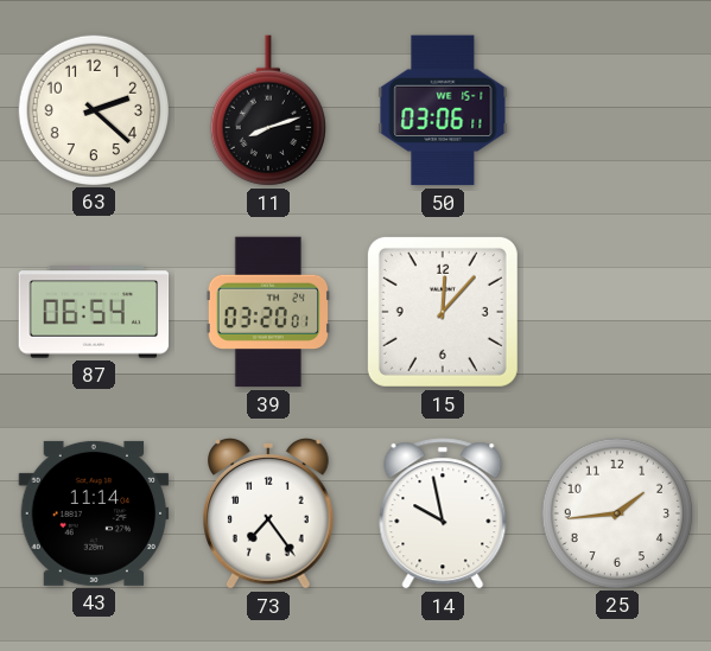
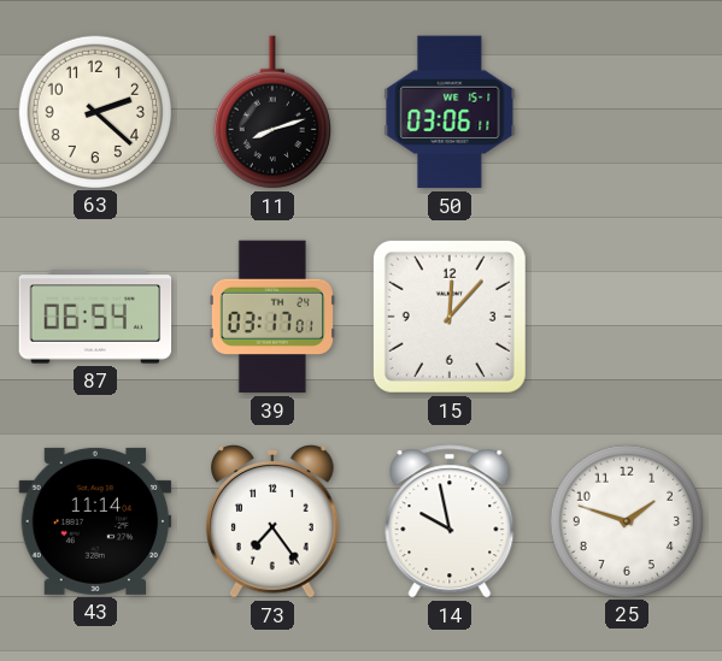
39: 03:20 -> 03:17
25: 1:44 -> 1:48
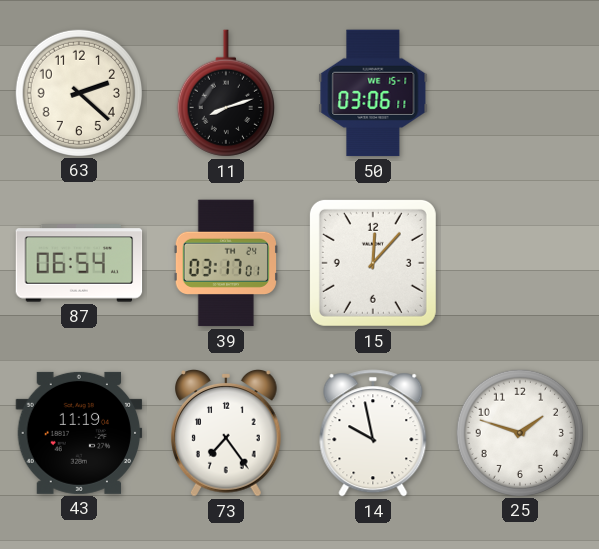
43: 11:14 -> 11:19
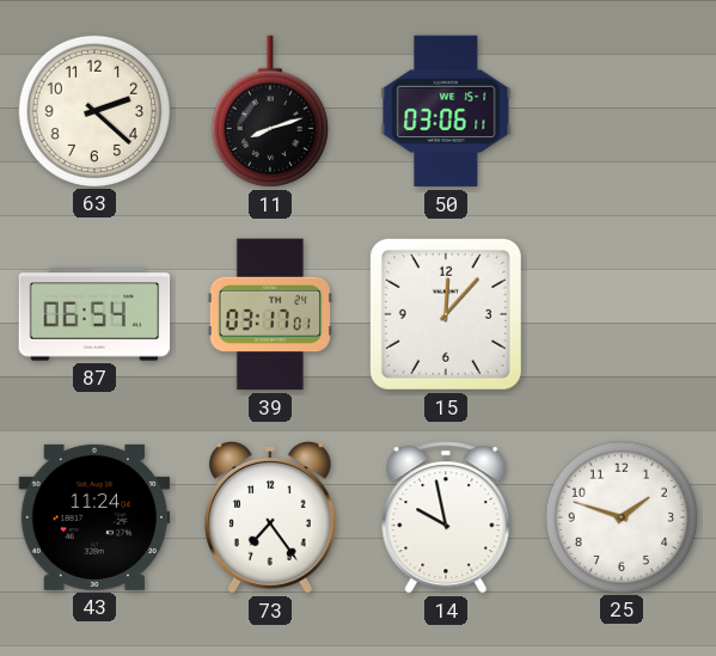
43: 11:19 -> 11:24
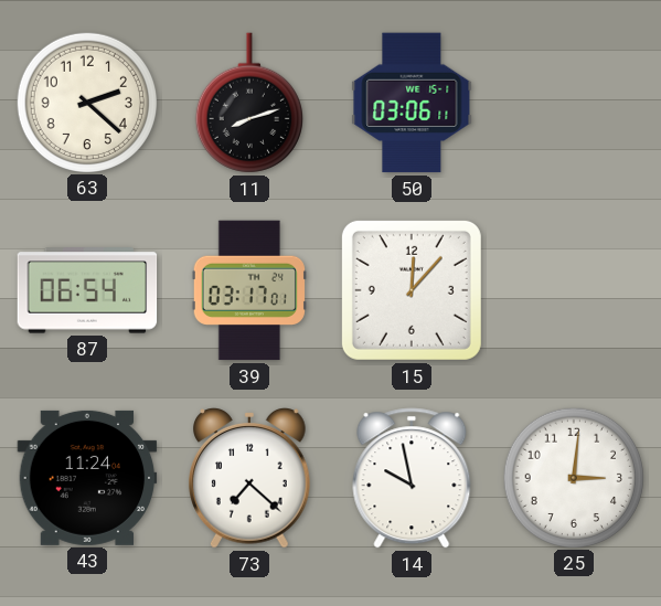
73: 7:24 -> 7:22
25: 1:48 -> 3:01
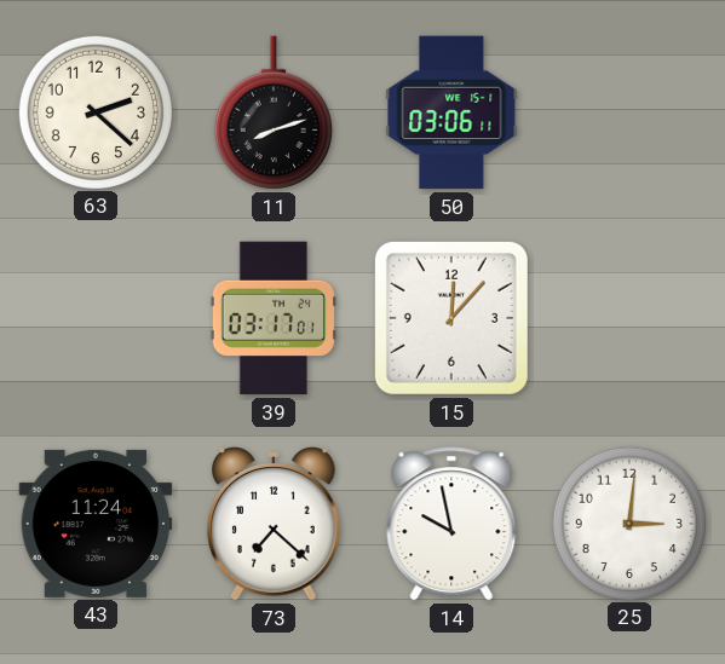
87: 06:54 -> none
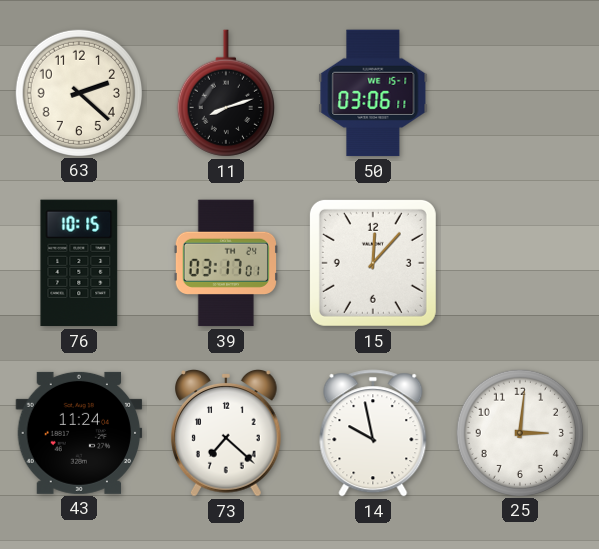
76: none -> 10:15
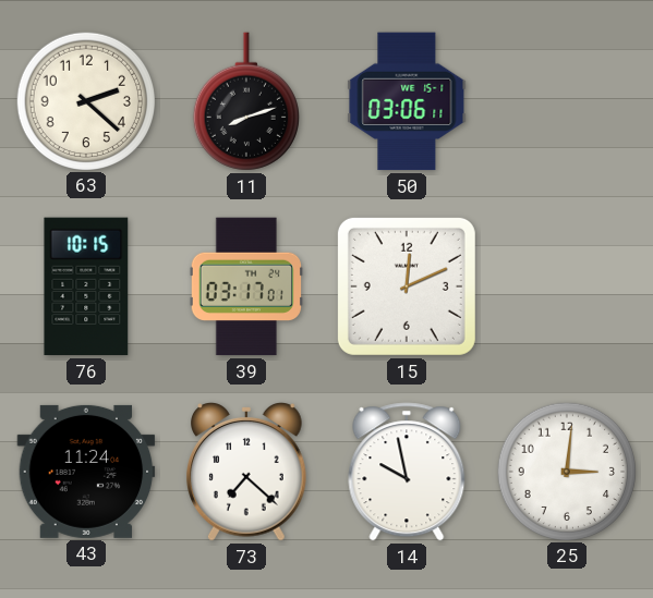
15: 12:07 -> 12:11
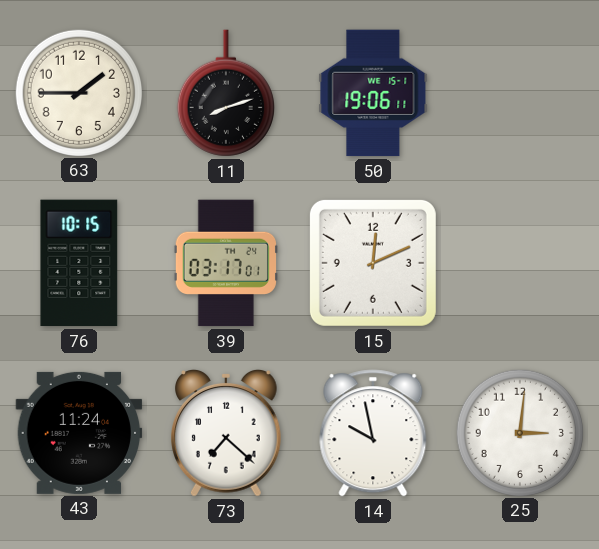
63: 2:22 -> 1:45
50: 03:06 -> 19:06
